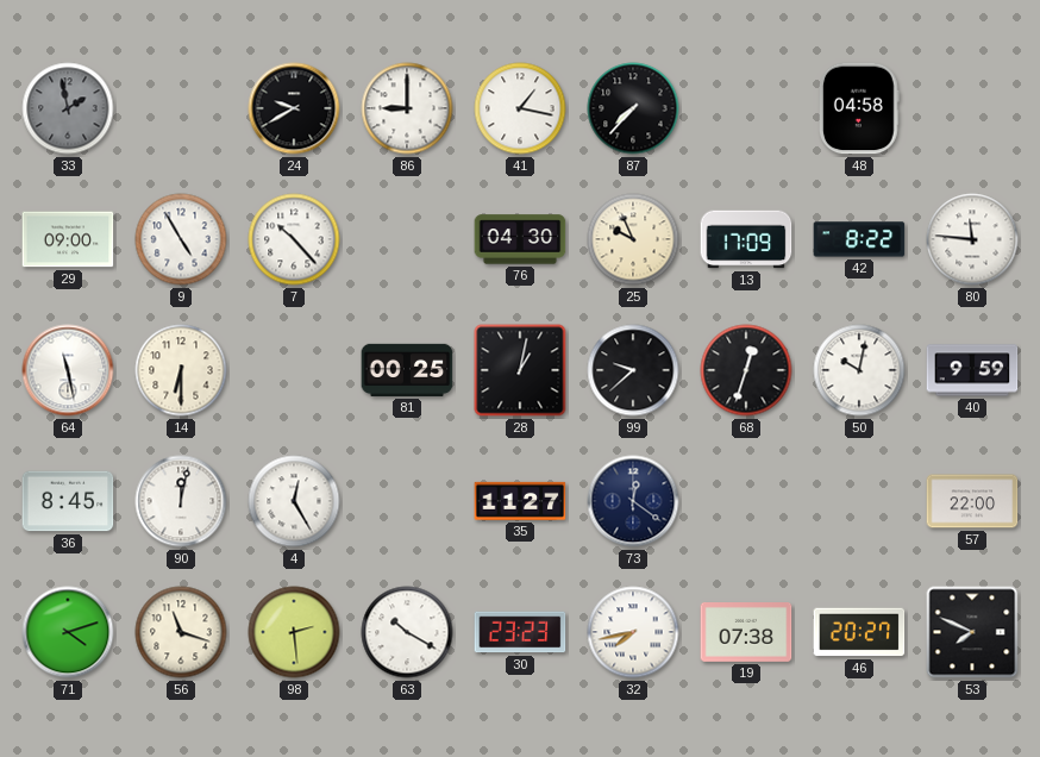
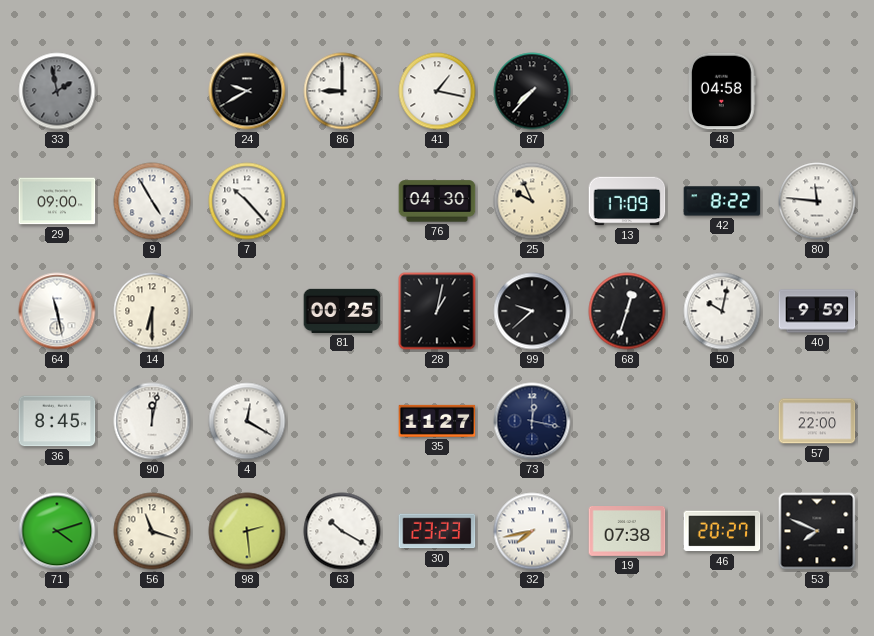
4: 12:25 -> 12:20
73: 12:21 -> 12:17
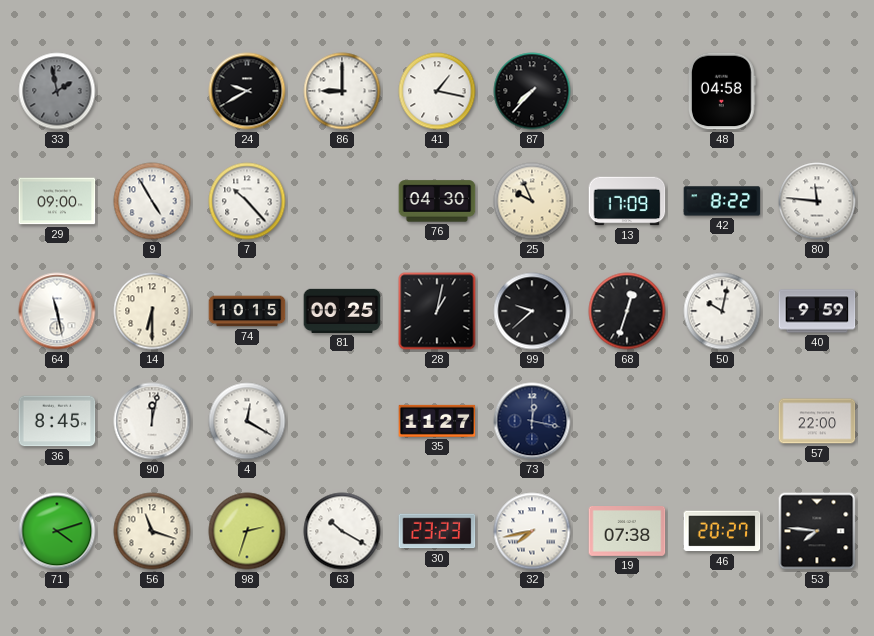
74: none -> 10:15
98: 2:29 -> 2:33
53: 7:49 -> 7:46
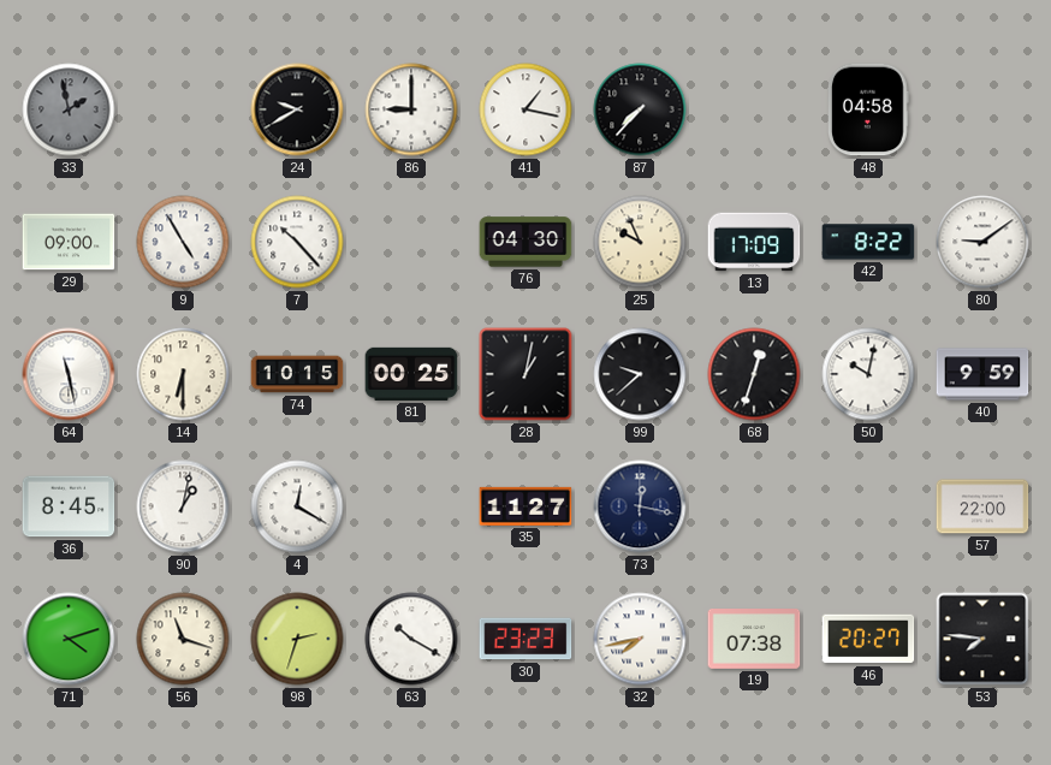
80: 11:46 -> 9:09
90: 12:02 -> 1:02
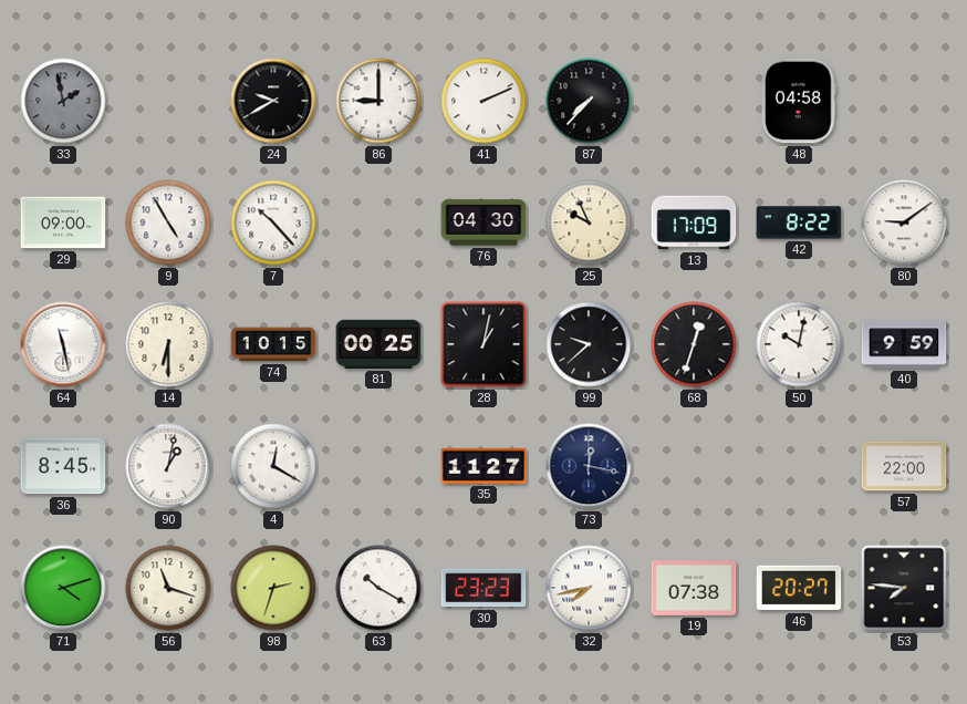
41: 1:17 -> 2:11
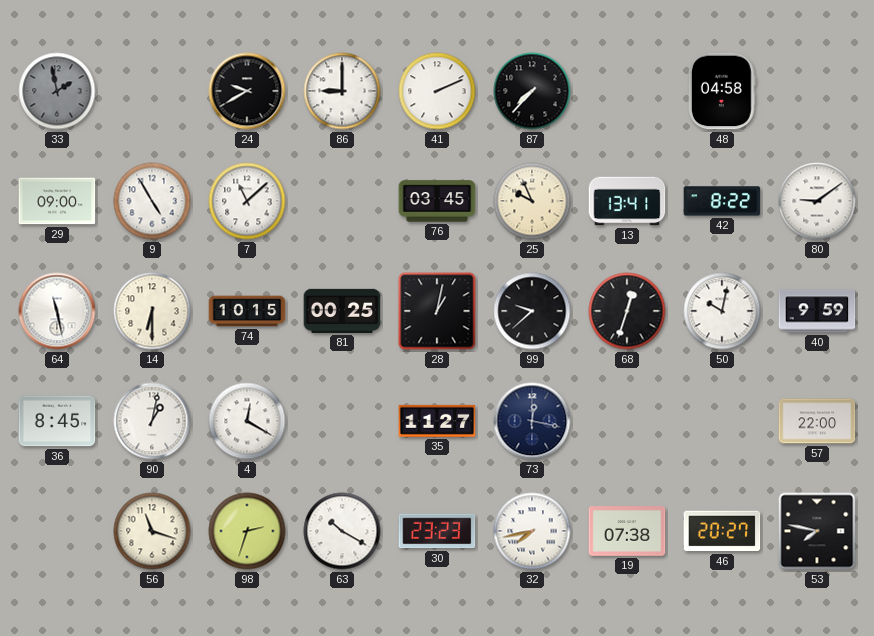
7: 10:23 -> 11:08
76: 04:30 -> 03:45
13: 17:09 -> 13:41
71: 4:12 -> none
53: 7:46 -> 7:47
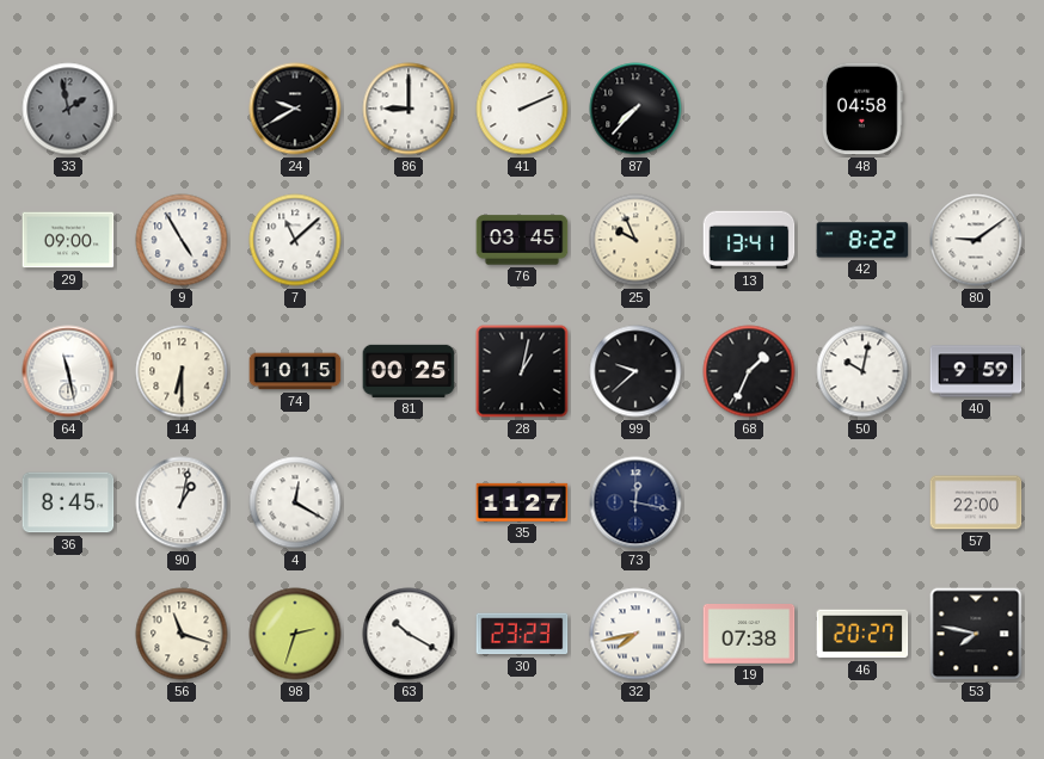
68: 12:33 -> 1:34
